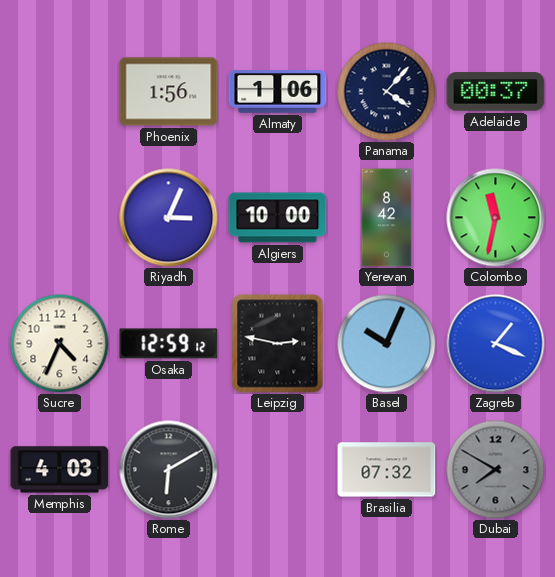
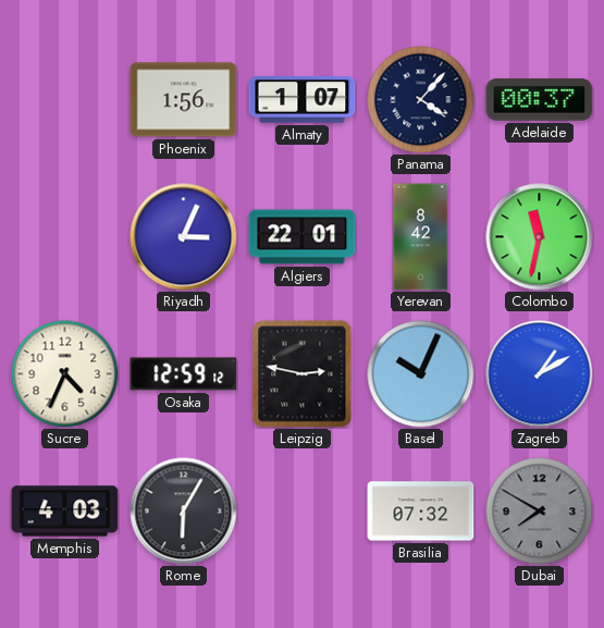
Almaty: 1:06 -> 1:07
Algiers: 10:00 -> 22:01
Zagreb: 1:19 -> 1:10
Rome: 6:10 -> 6:05
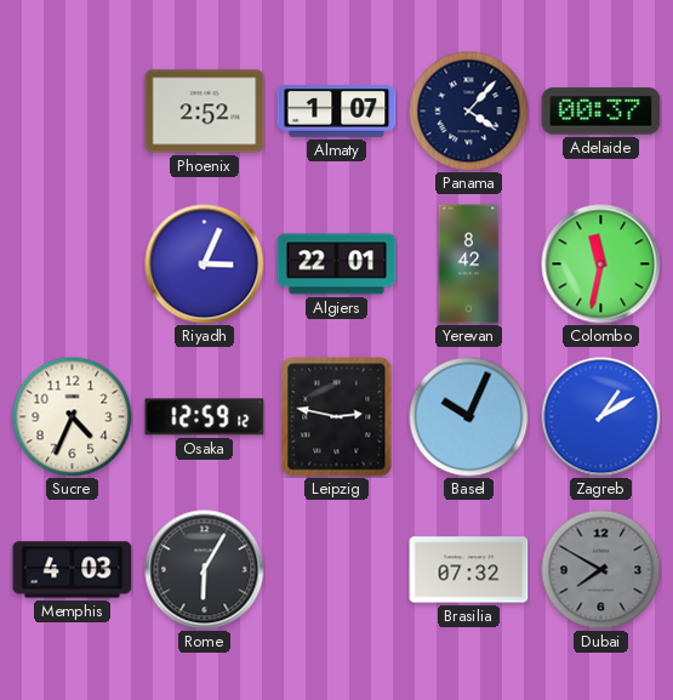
Phoenix: 1:56 -> 2:52
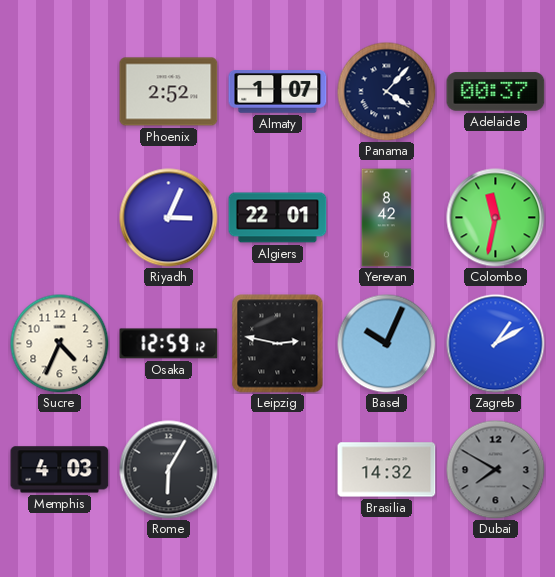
Brasilia: 07:32 -> 14:32
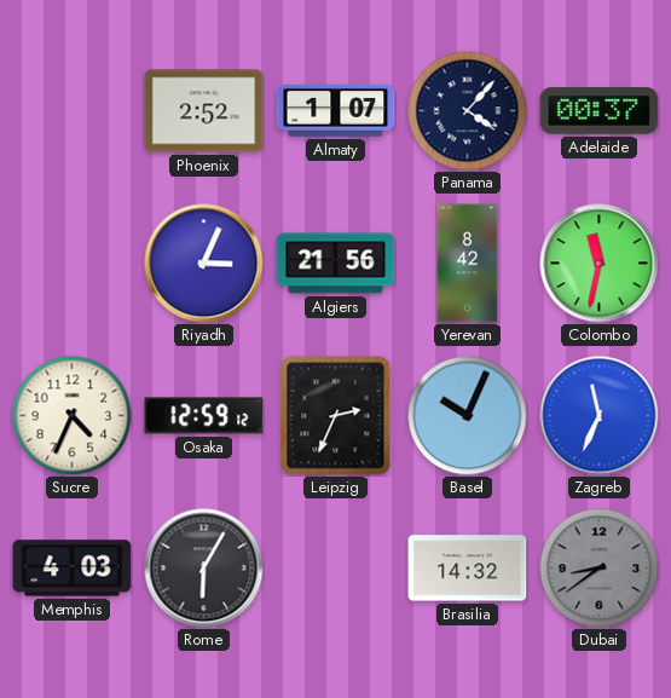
Algiers: 22:01 -> 21:56
Leipzig: 2:47 -> 2:34
Zagreb: 1:10 -> 11:34
Dubai: 7:50 -> 8:39
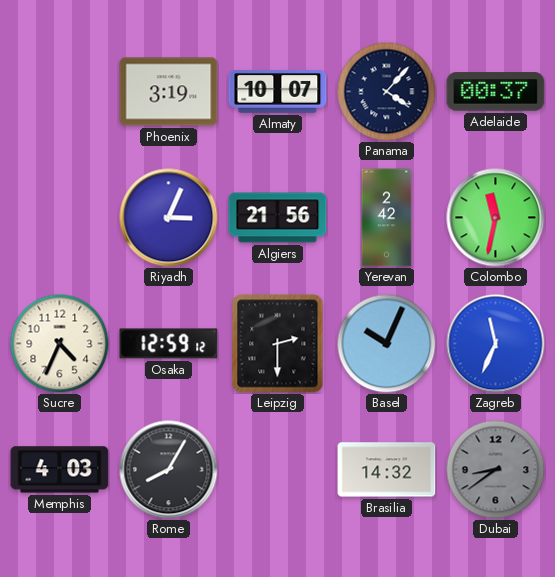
Phoenix: 2:52 -> 3:19
Almaty: 1:07 -> 10:07
Yerevan: 8:42 -> 2:42
Leipzig: 2:34 -> 2:30
Rome: 6:05 -> 8:05
